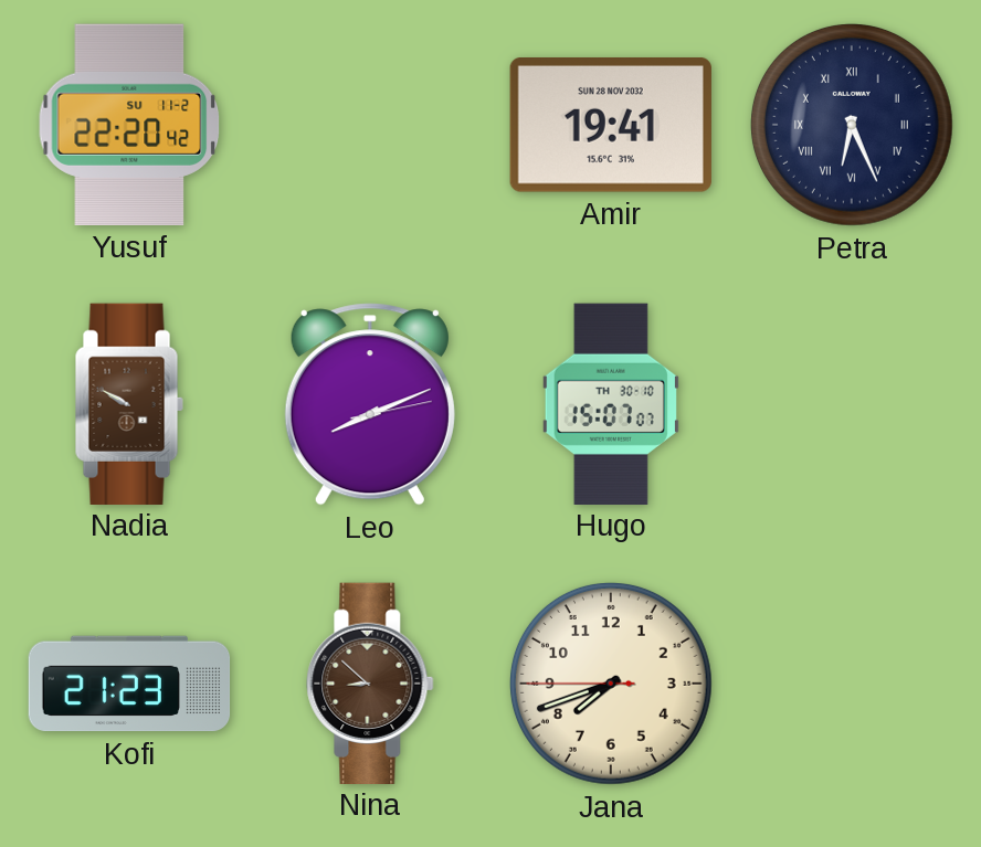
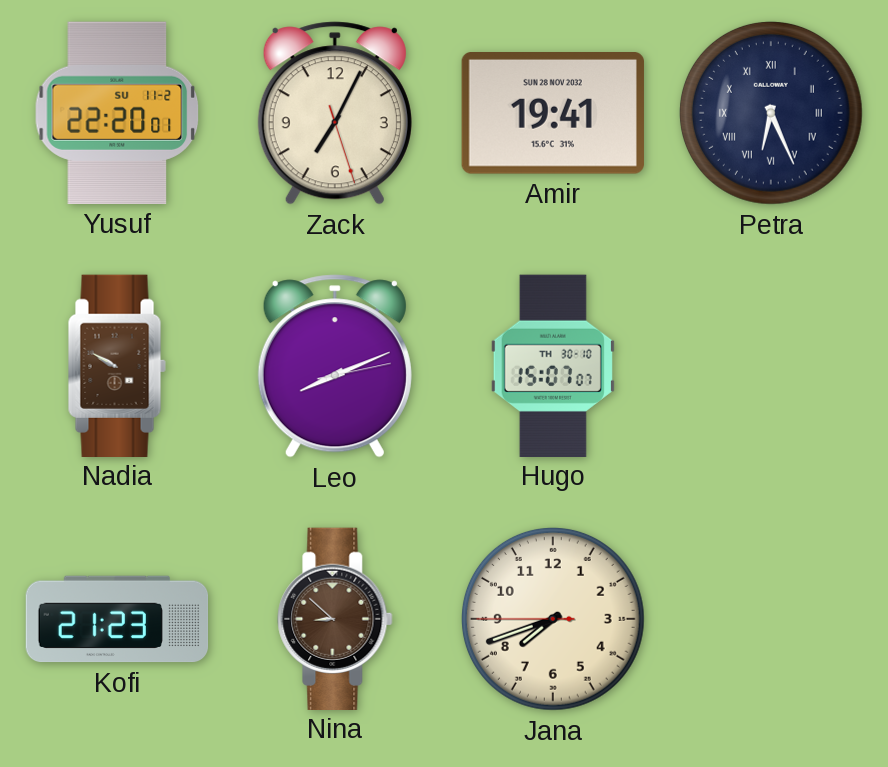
Yusuf: 22:20:42 -> 22:20:01
Zack: none -> 7:04
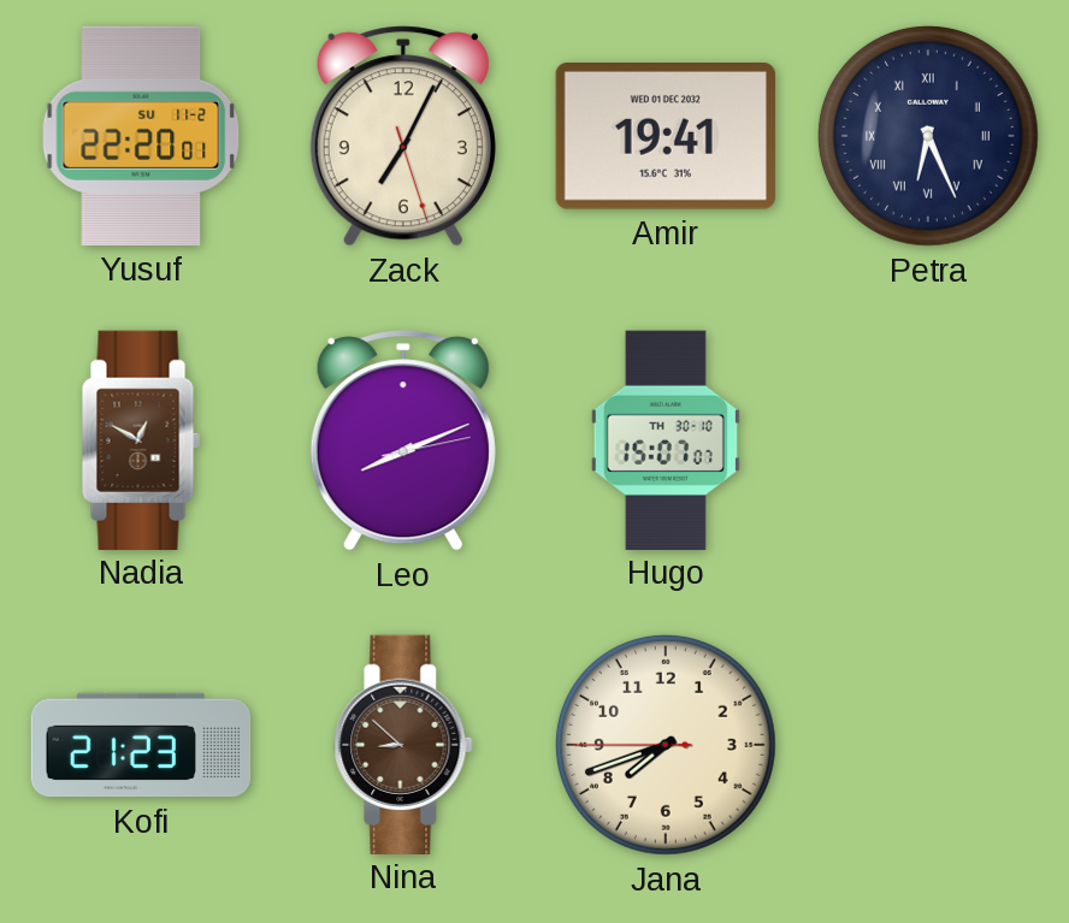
Amir date: SUN 28 NOV 2032 -> WED 01 DEC 2032
Nadia: 9:50 -> 12:50
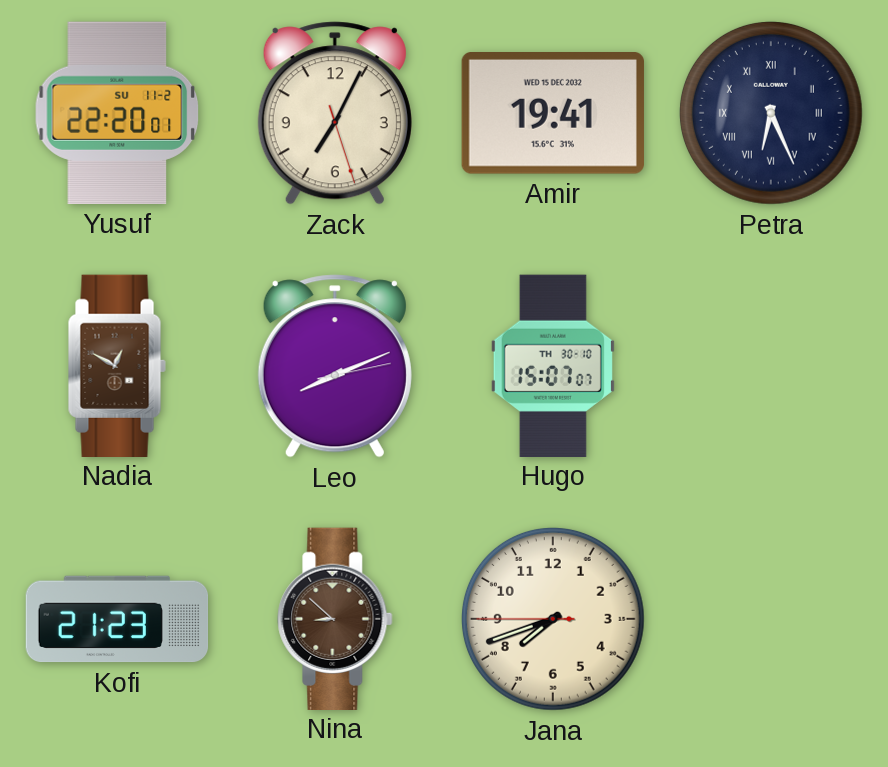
Amir date: WED 01 DEC 2032 -> WED 15 DEC 2032
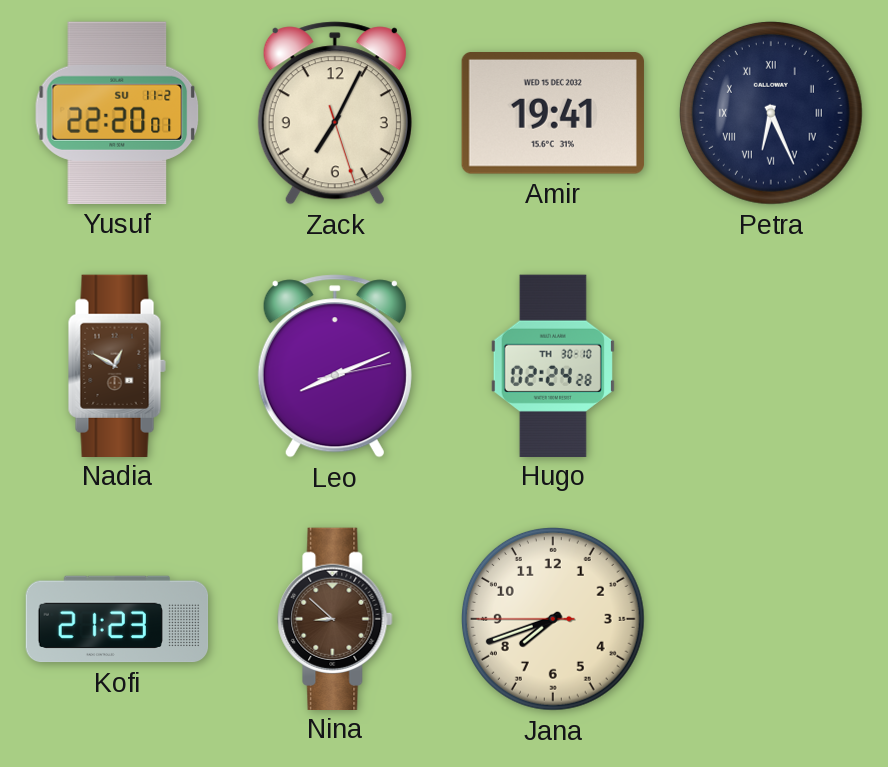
Hugo: 15:07 -> 02:24
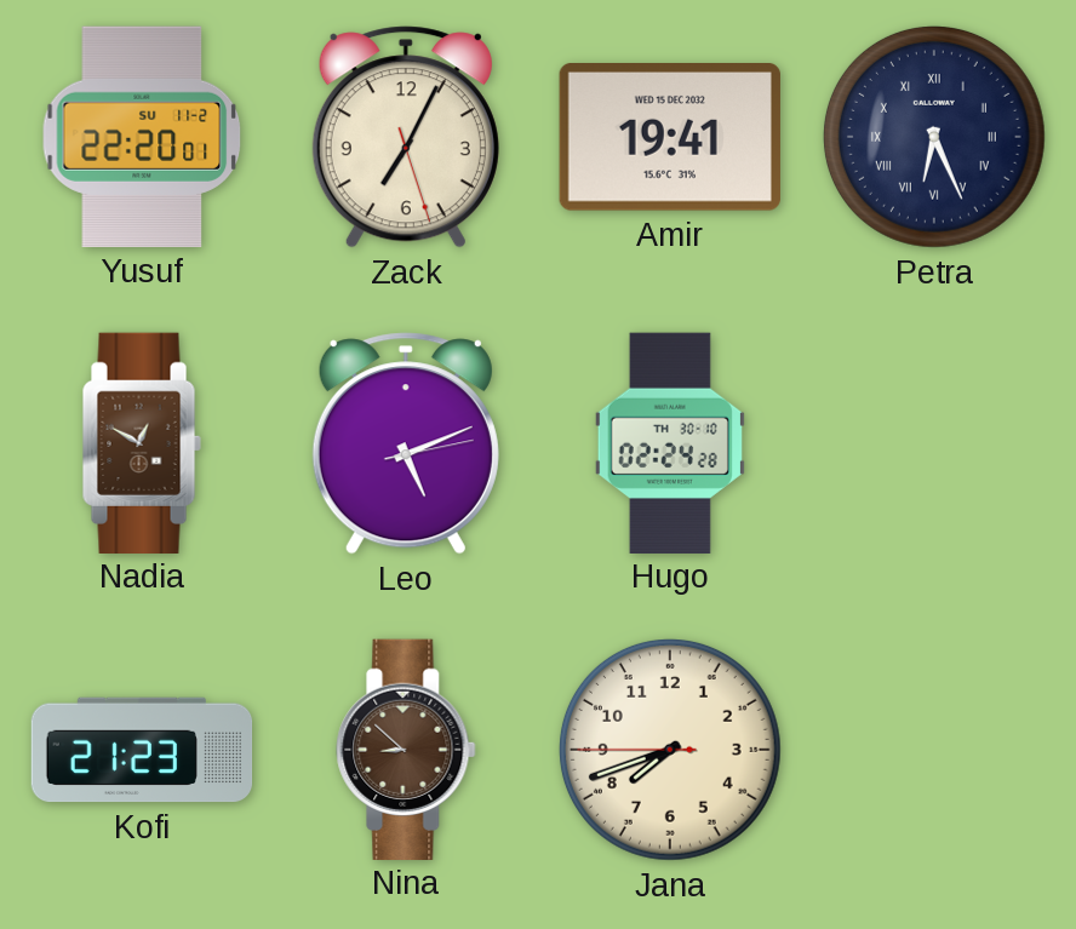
Leo: 8:11 -> 5:11
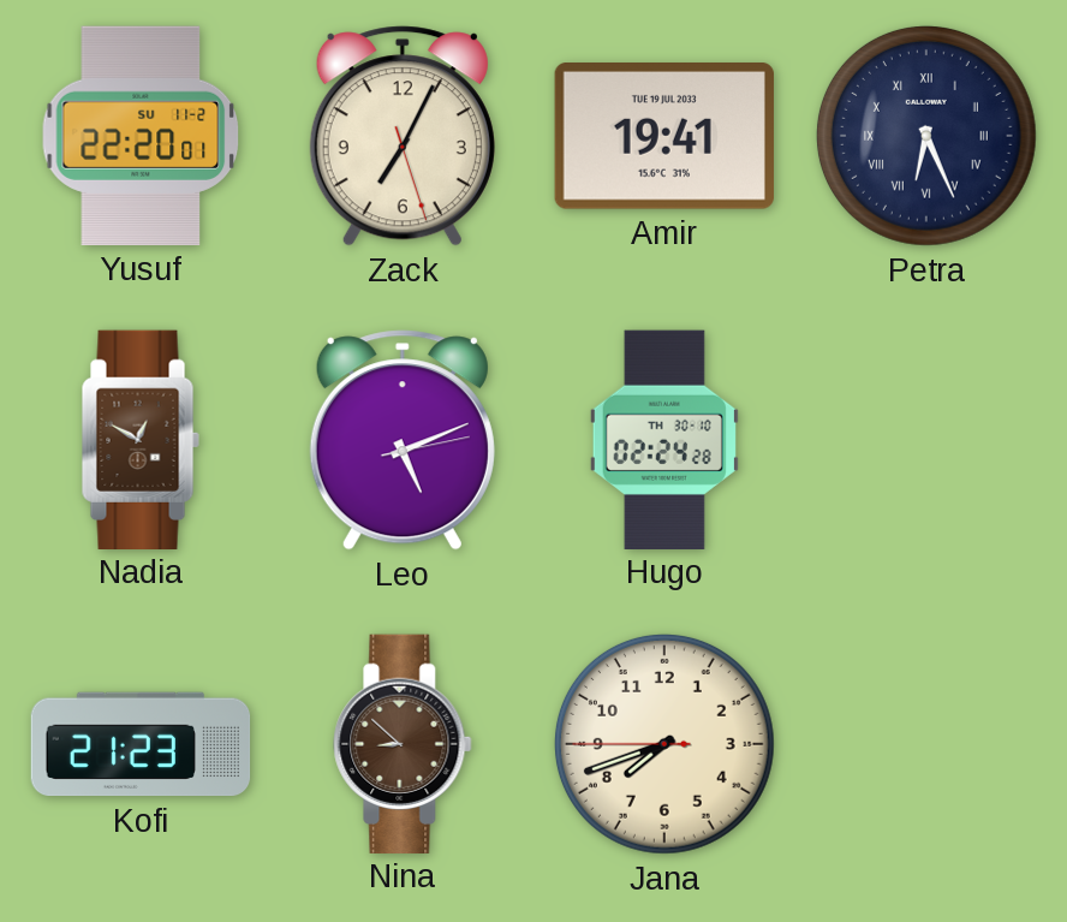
Amir date: WED 15 DEC 2032 -> TUE 19 JUL 2033
